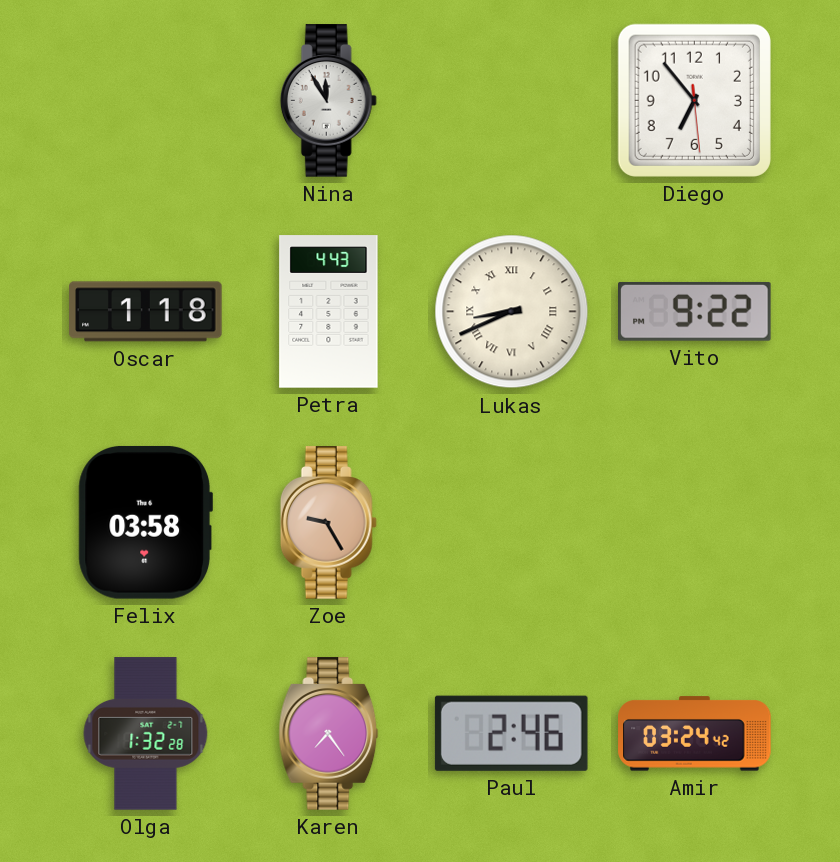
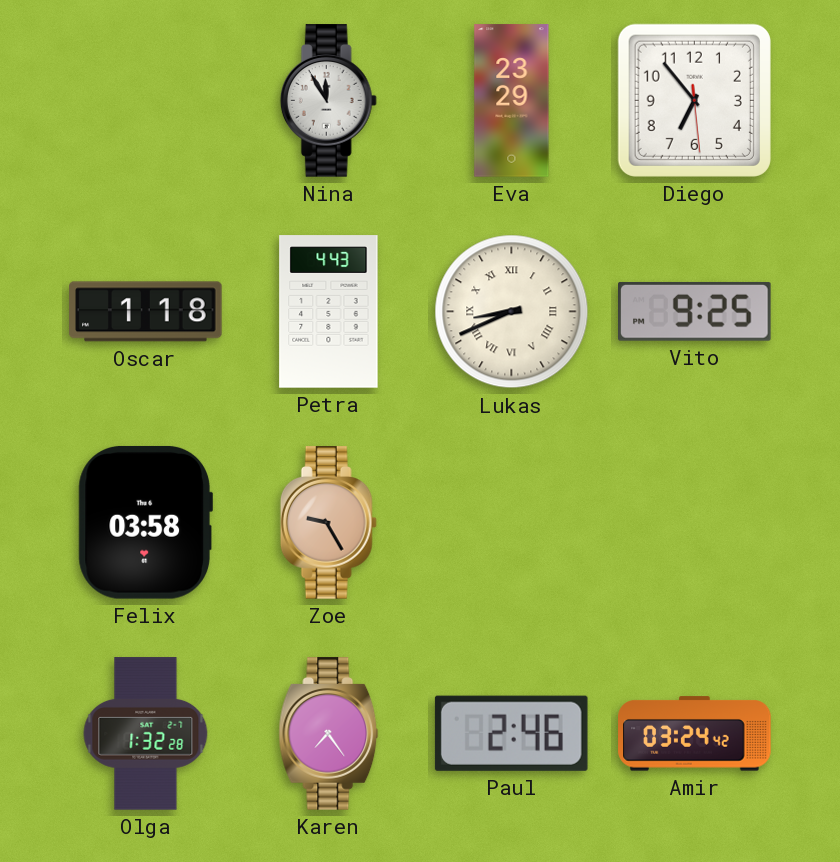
Eva: none -> 23:29
Vito: 9:22 -> 9:25
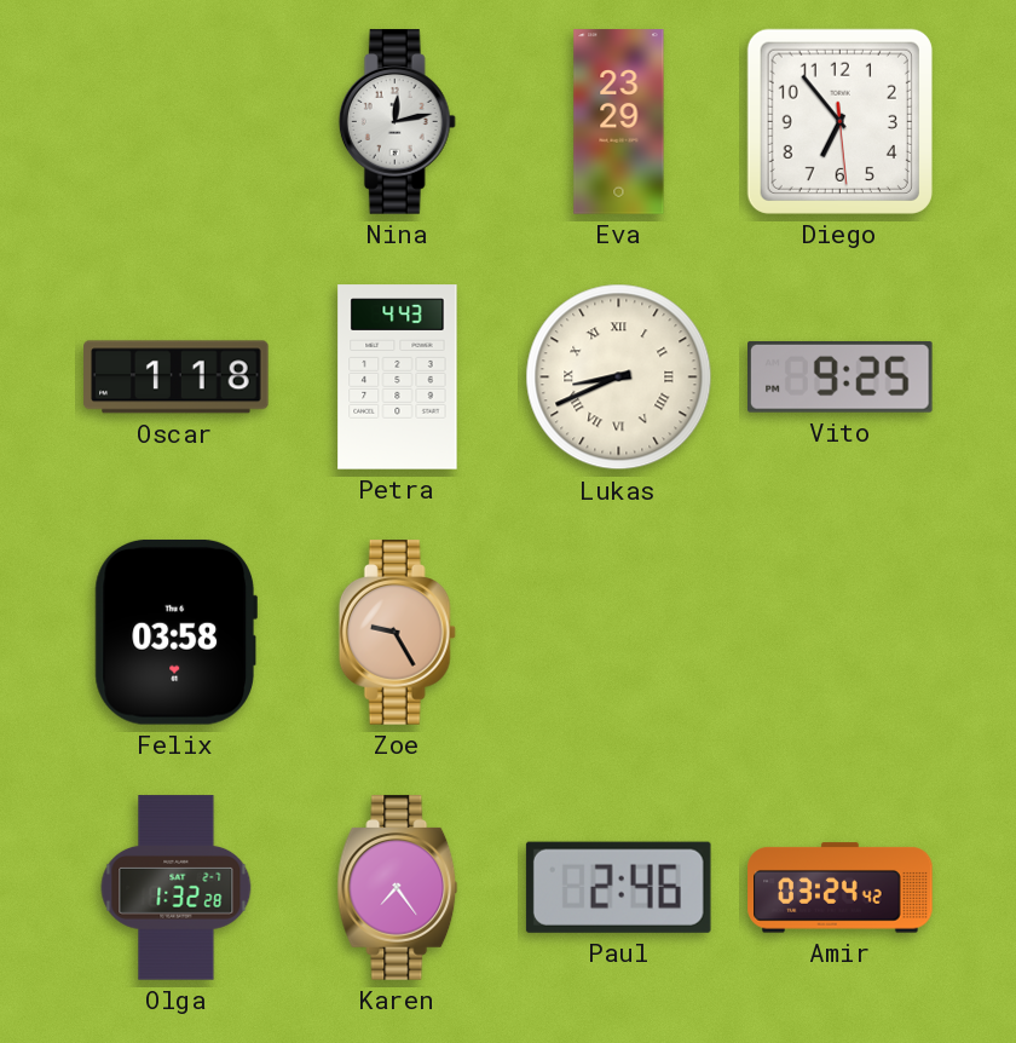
Nina: 11:55 -> 12:13
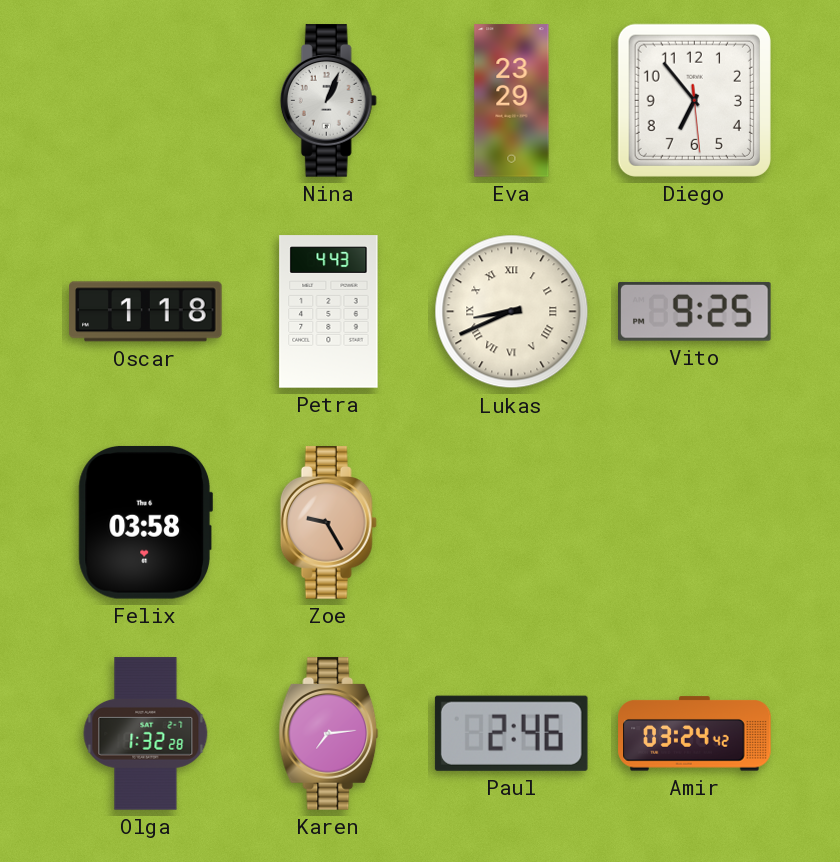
Nina: 12:13 -> 1:04
Karen: 7:24 -> 7:14
